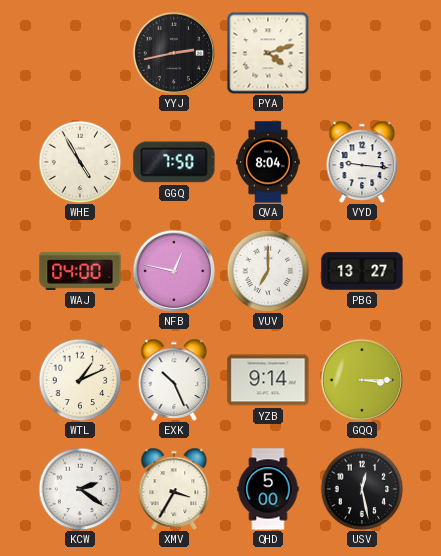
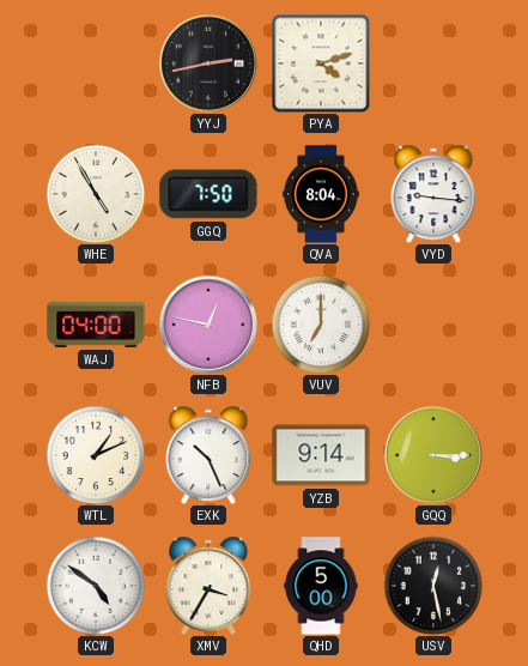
PBG: 13:27 -> none
KCW: 2:21 -> 4:51
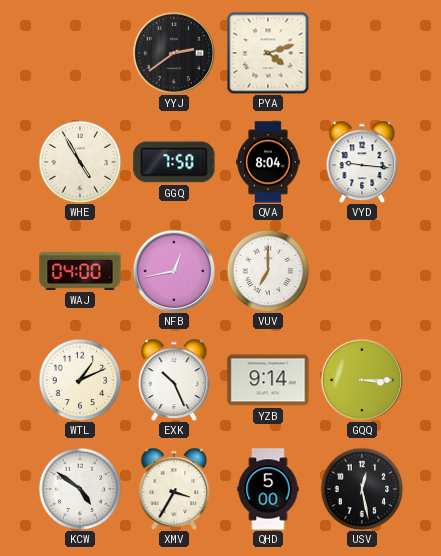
YYJ: 2:43 -> 2:39
NFB: 12:47 -> 12:43
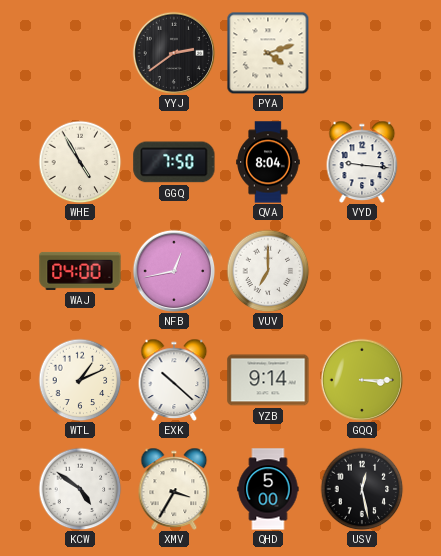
EXK: 10:26 -> 10:22
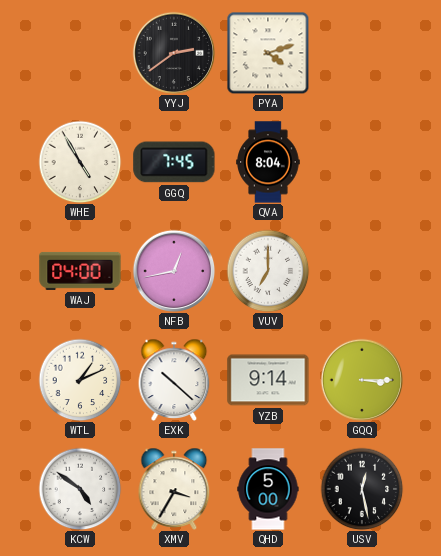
GGQ: 7:50 -> 7:45
VYD: 9:16 -> none
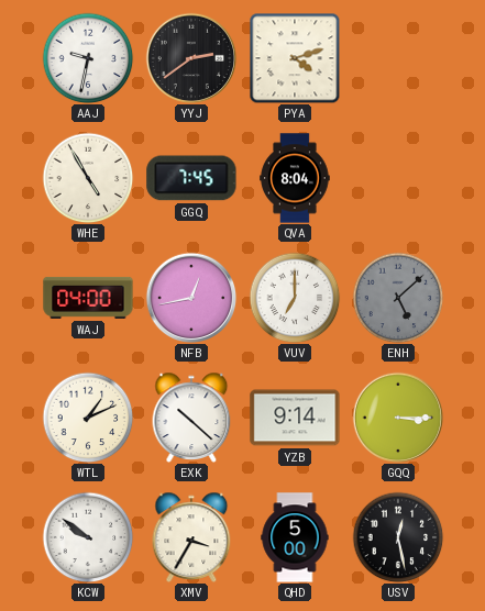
AAJ: none -> 9:32
ENH: none -> 5:08
KCW: 4:51 -> 9:51
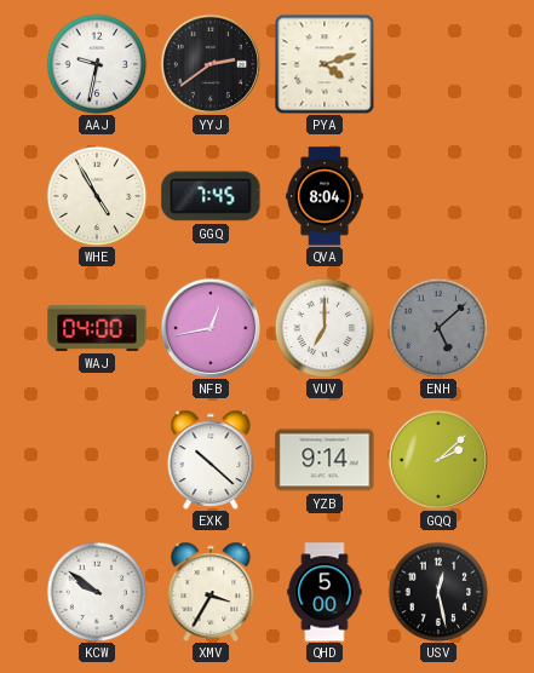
WTL: 1:11 -> none
GQQ: 3:15 -> 2:08
